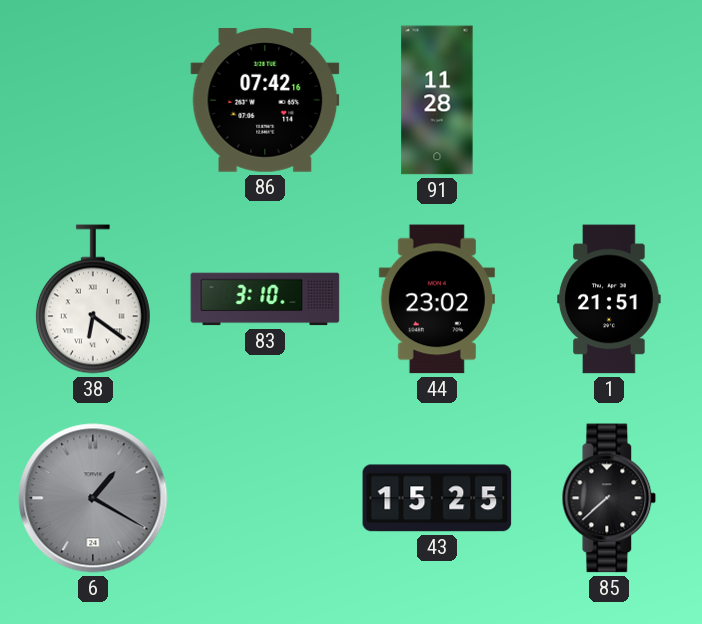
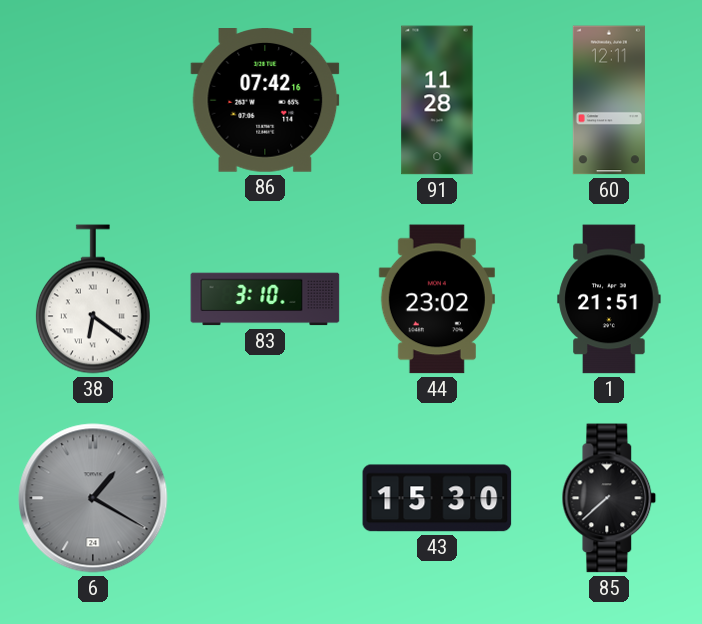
60: none -> 12:11
43: 15:25 -> 15:30
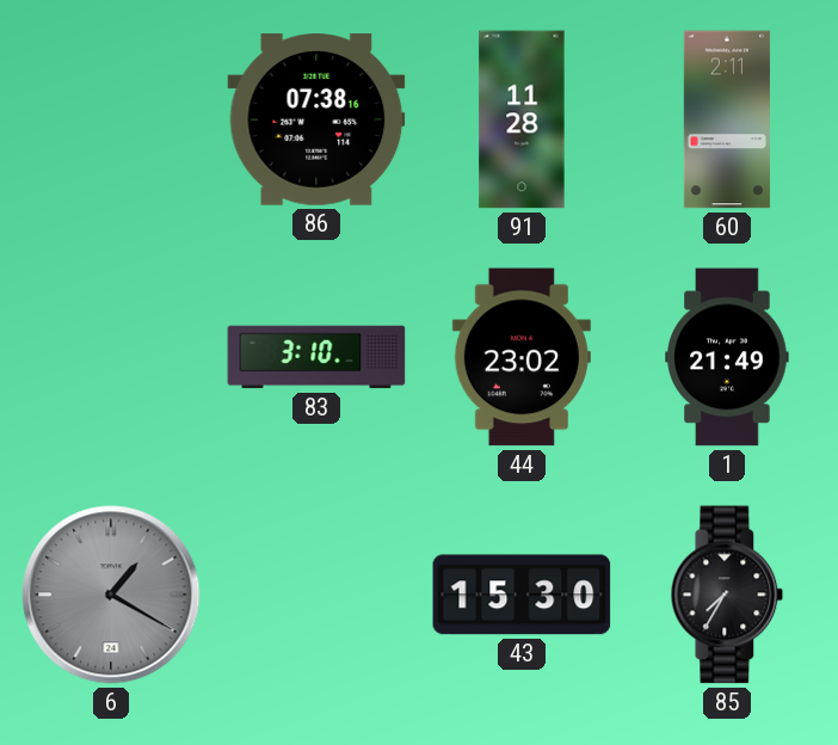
86: 07:42 -> 07:38
60: 12:11 -> 2:11
38: 6:21 -> none
1: 21:51 -> 21:49
85: 7:38 -> 7:35
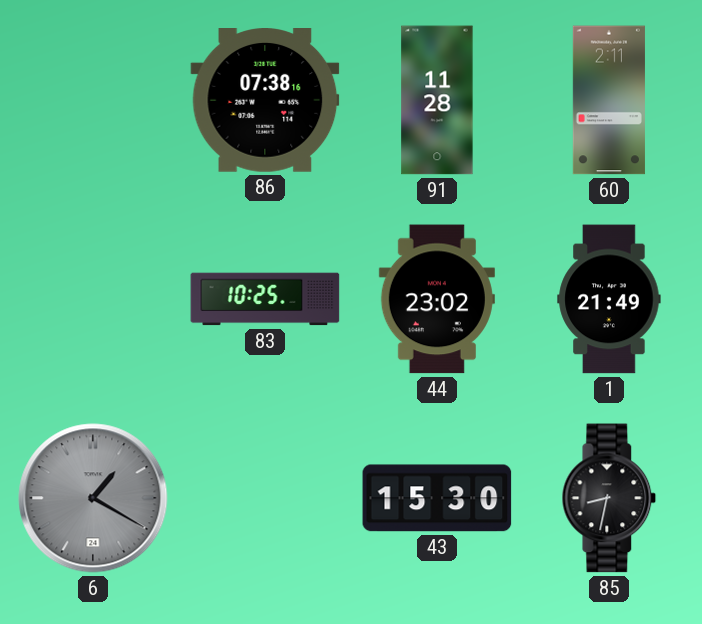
83: 3:10 -> 10:25
85: 7:35 -> 8:32
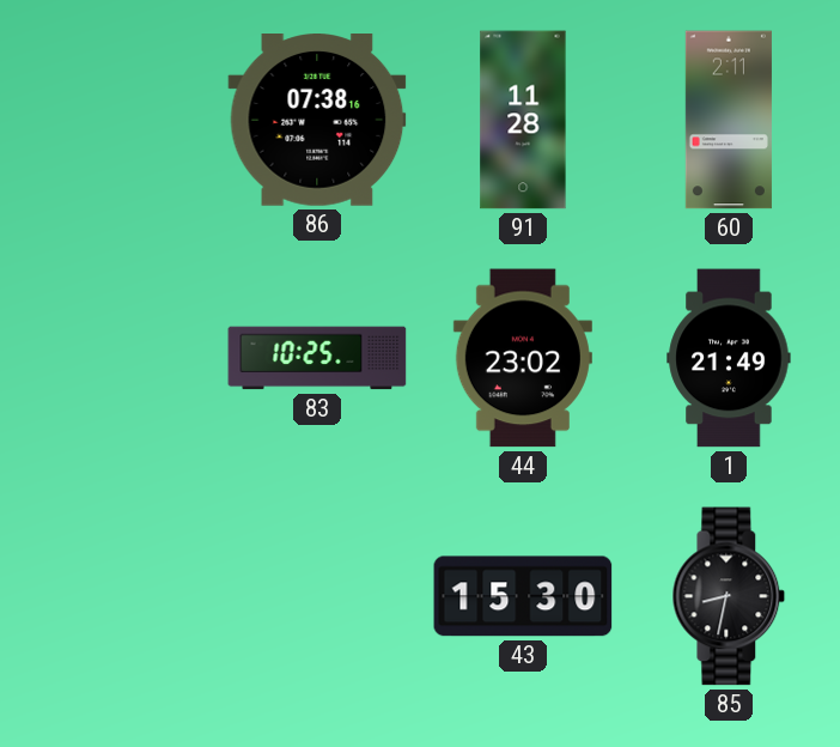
6: 1:20 -> none
